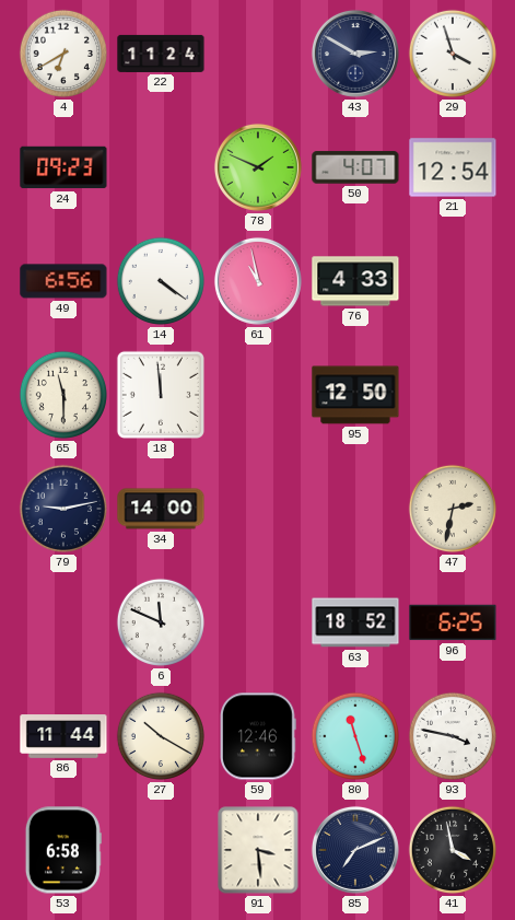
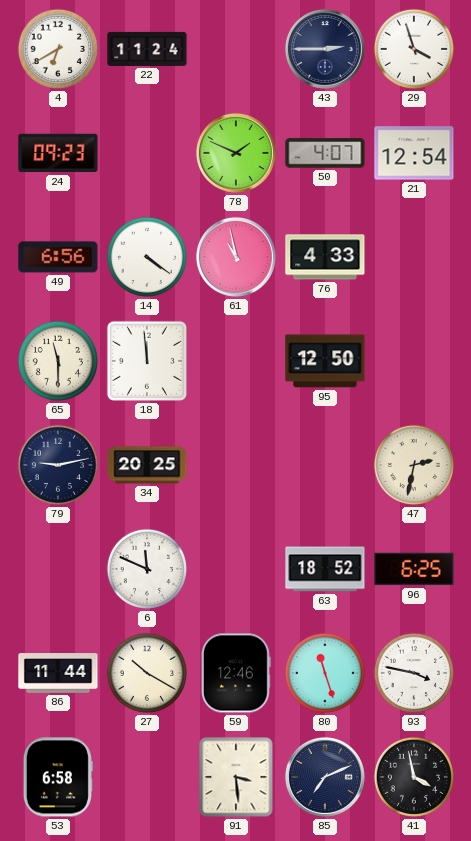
43: 2:50 -> 2:45
34: 14:00 -> 20:25
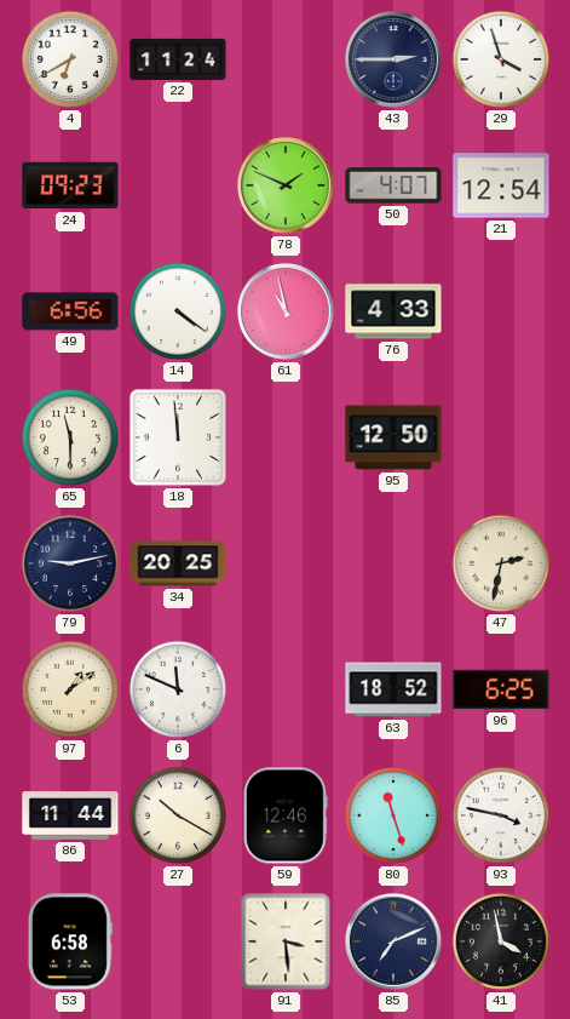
97: none -> 1:09
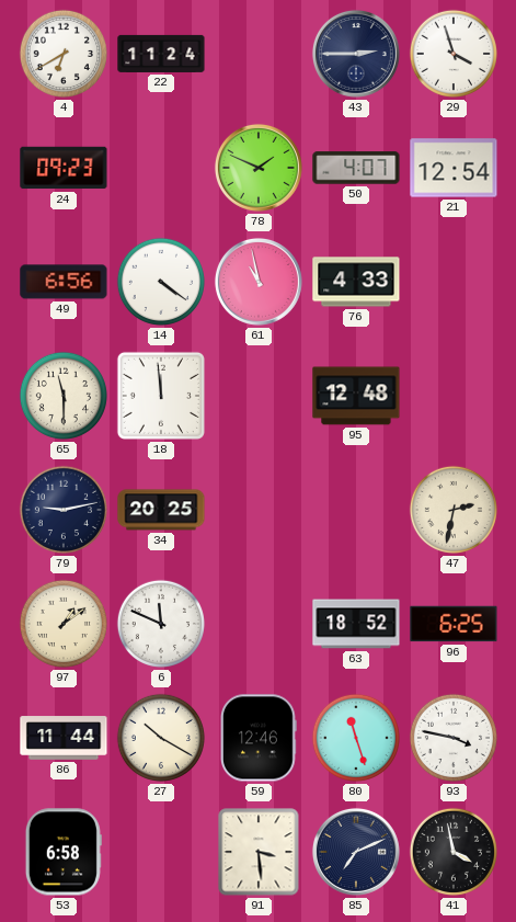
95: 12:50 -> 12:48
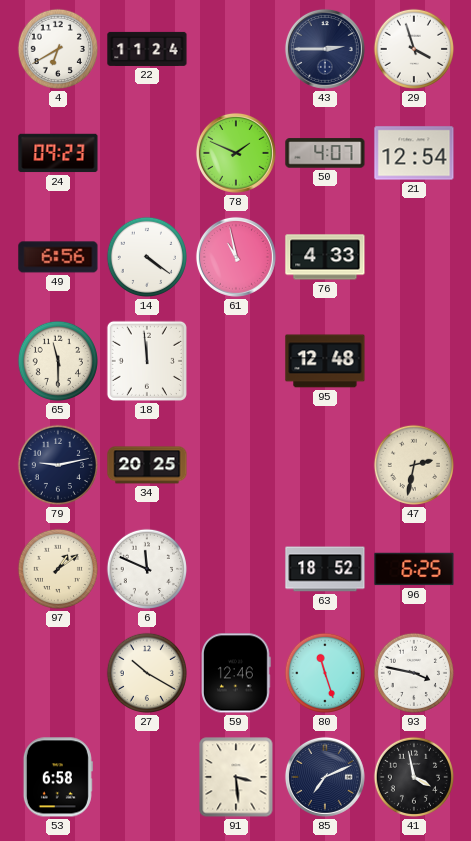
86: 11:44 -> none
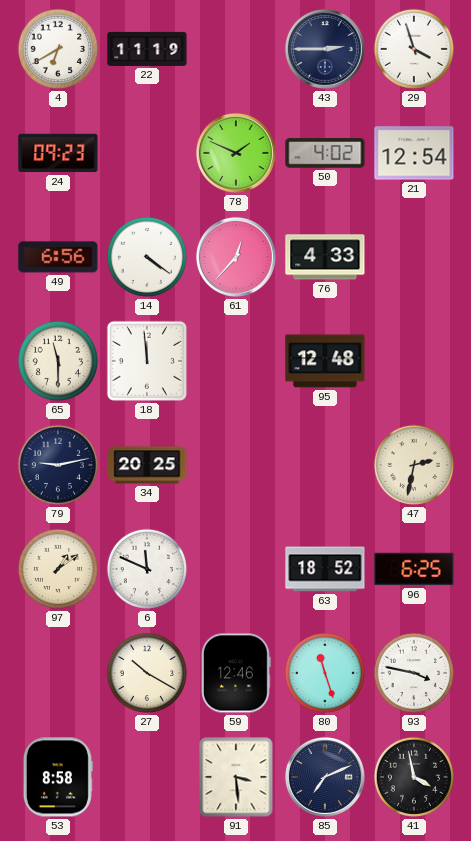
22: 11:24 -> 11:19
50: 4:07 -> 4:02
61: 10:58 -> 12:37
53: 6:58 -> 8:58
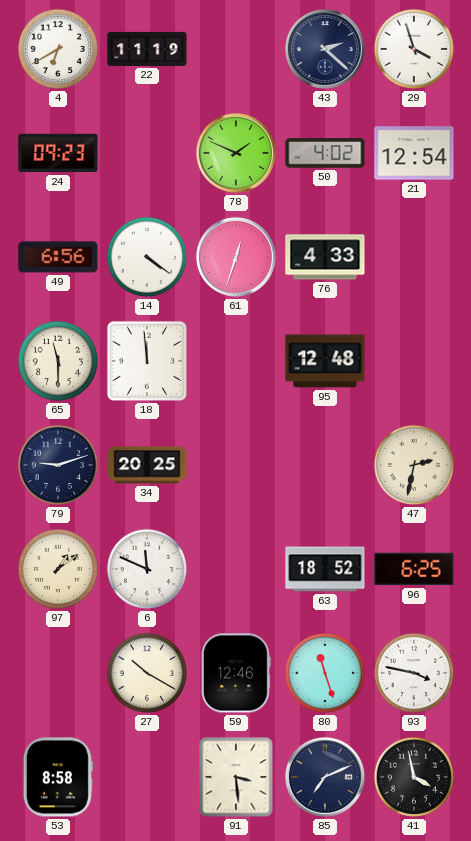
43: 2:45 -> 2:22
61: 12:37 -> 12:33
79: 9:13 -> 9:12
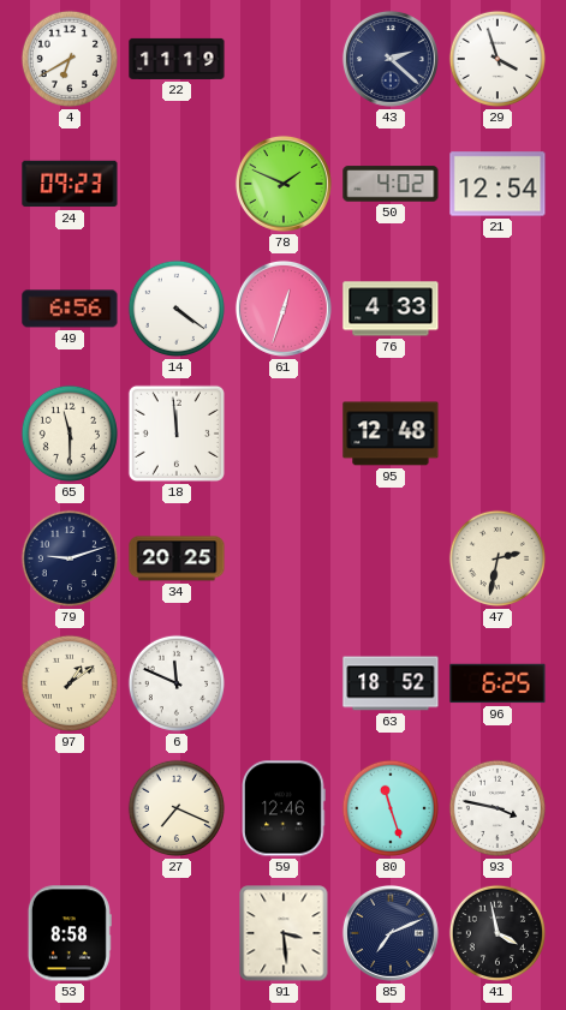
27: 10:20 -> 7:19
